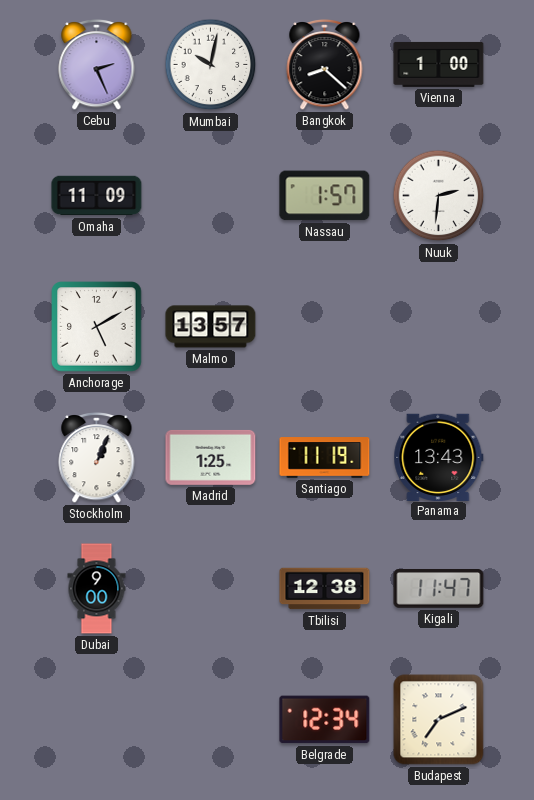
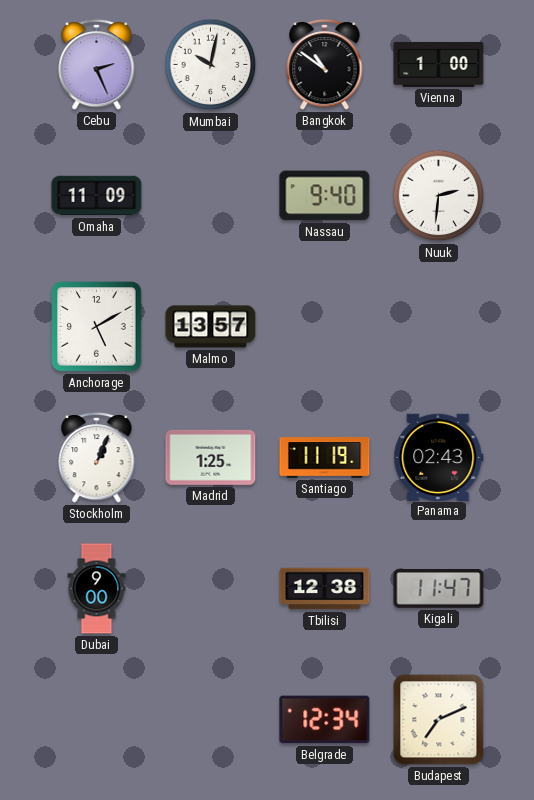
Bangkok: 8:22 -> 10:51
Nassau: 1:57 -> 9:40
Panama: 13:43 -> 02:43
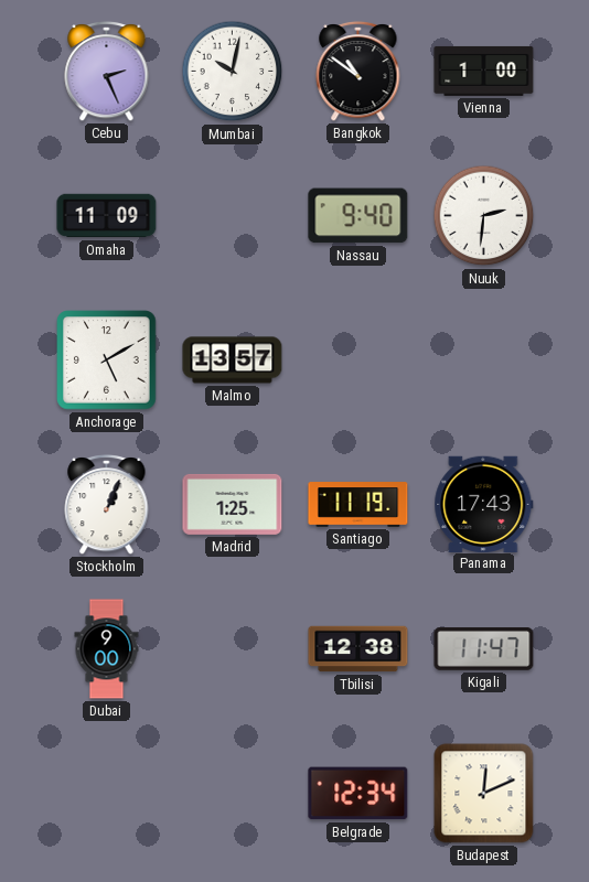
Panama: 02:43 -> 17:43
Budapest: 7:11 -> 12:11
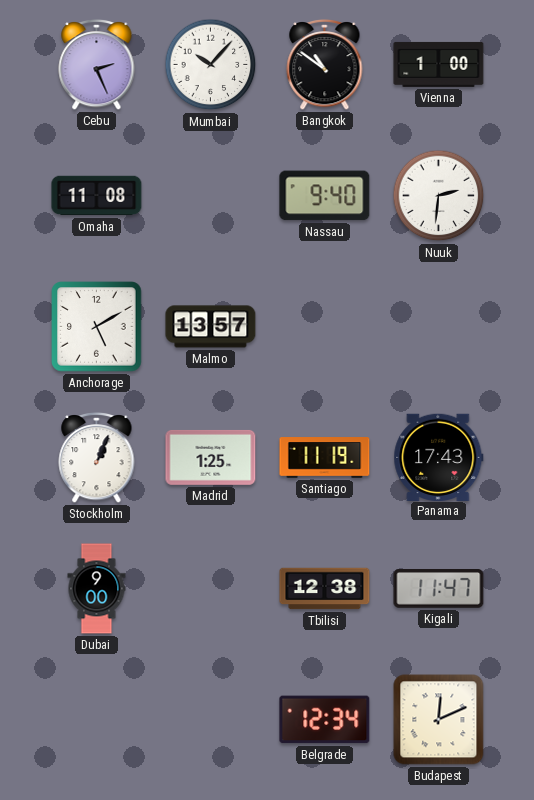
Mumbai: 10:02 -> 10:07
Omaha: 11:09 -> 11:08
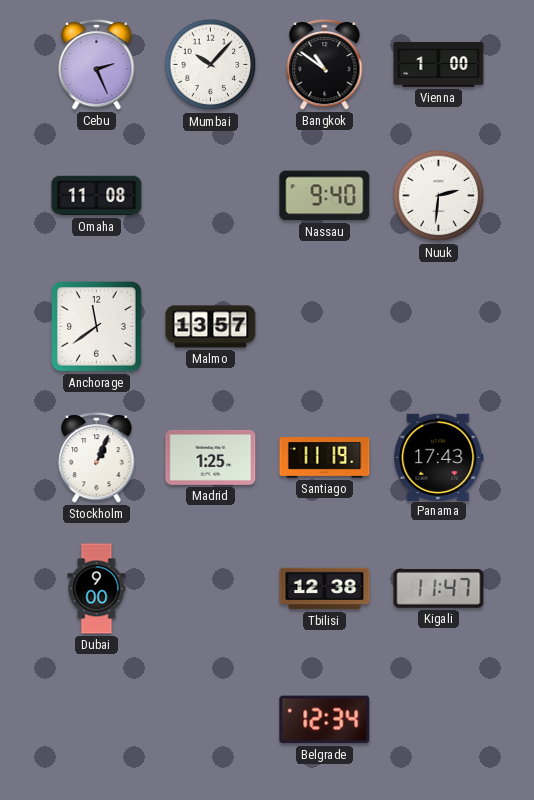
Anchorage: 5:10 -> 11:39
Budapest: 12:11 -> none
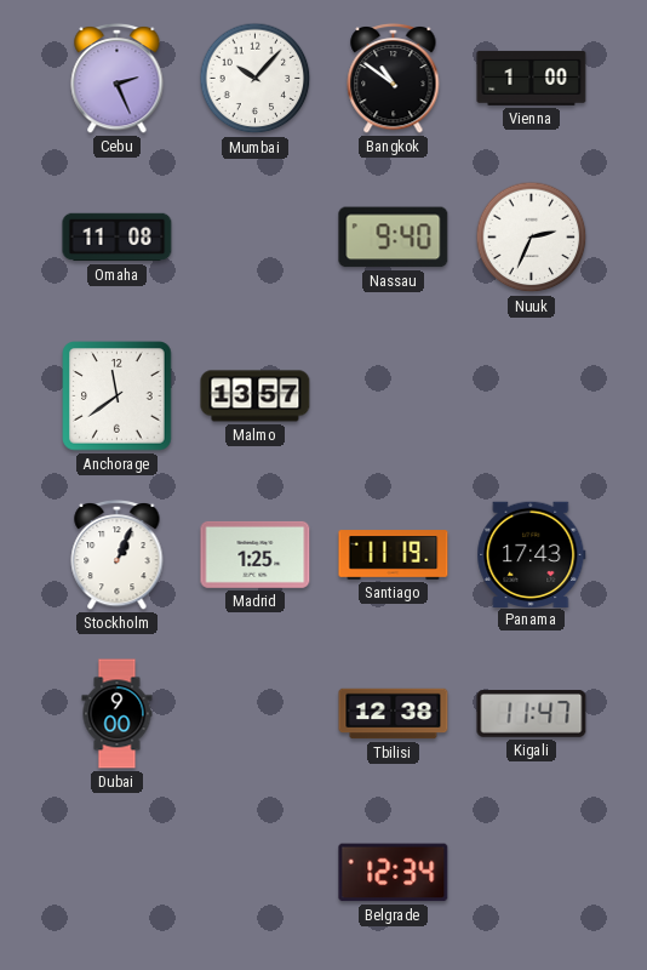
Nuuk: 2:31 -> 2:34
